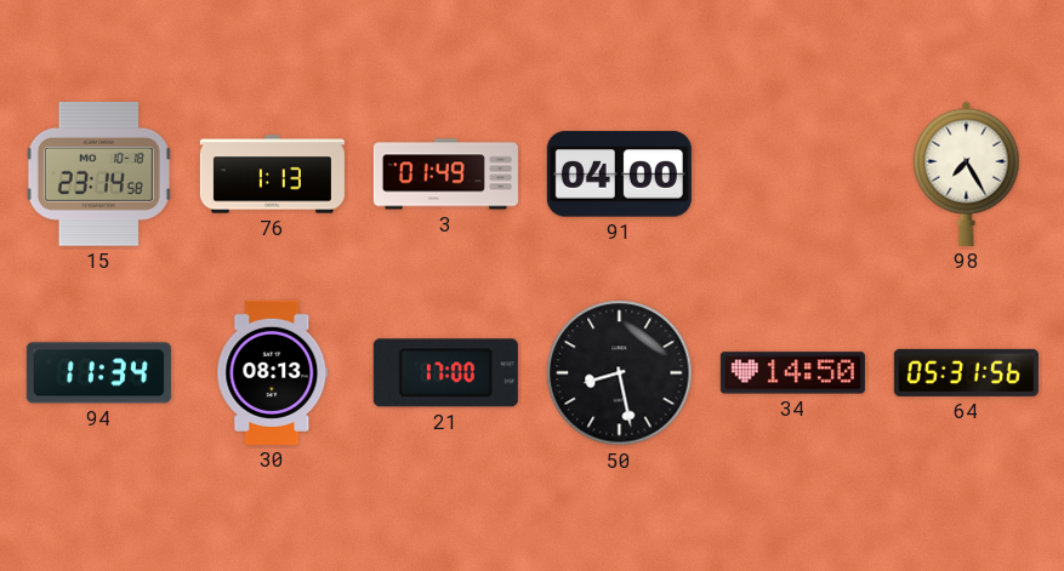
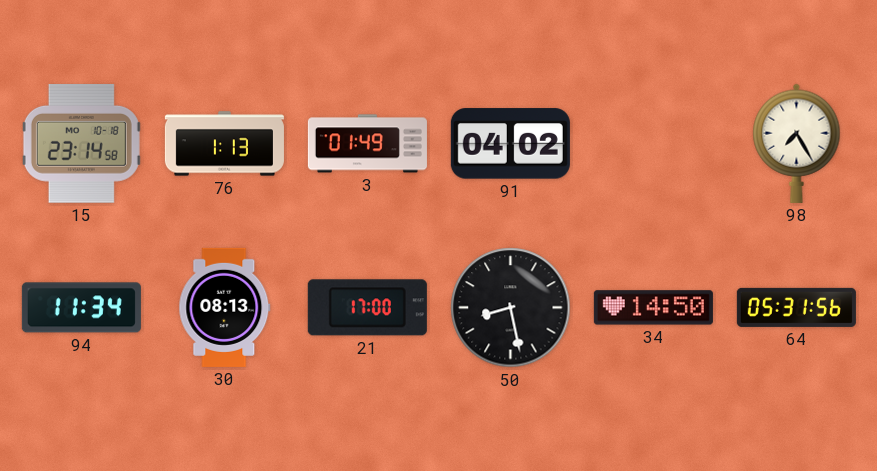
91: 04:00 -> 04:02
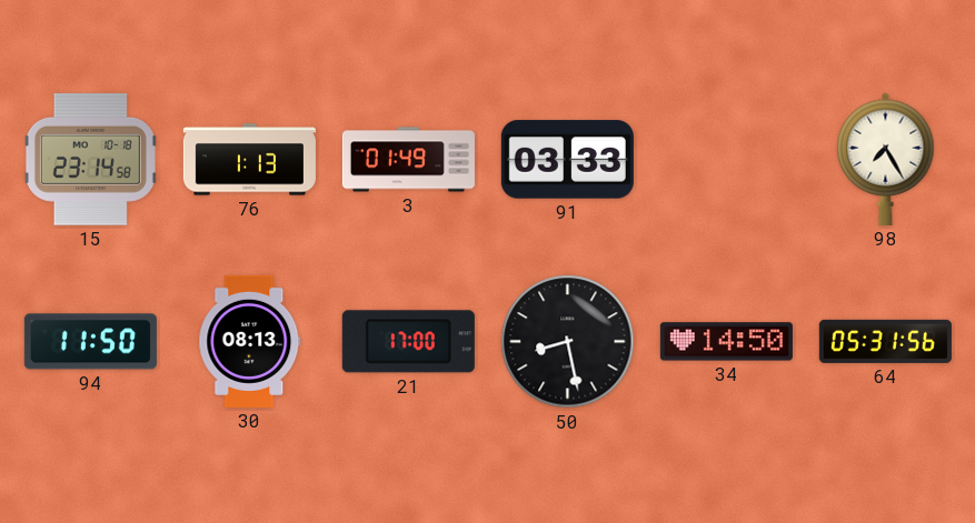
91: 04:02 -> 03:33
94: 11:34 -> 11:50
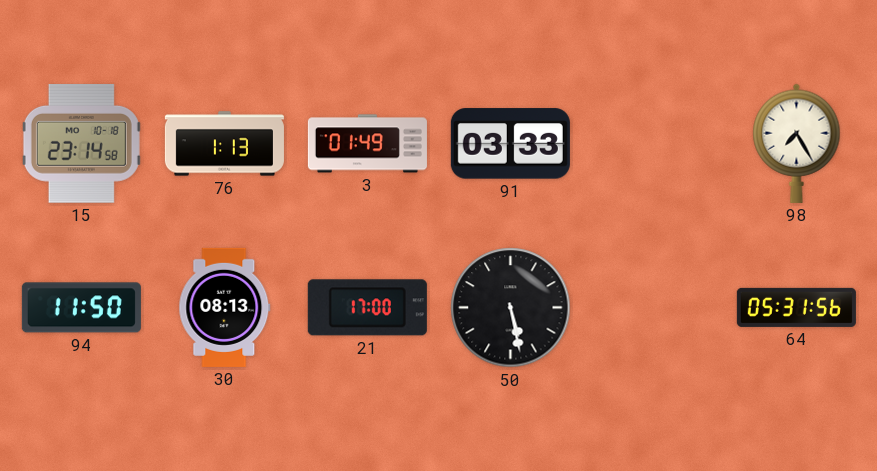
50: 8:28 -> 5:28
34: 14:50 -> none
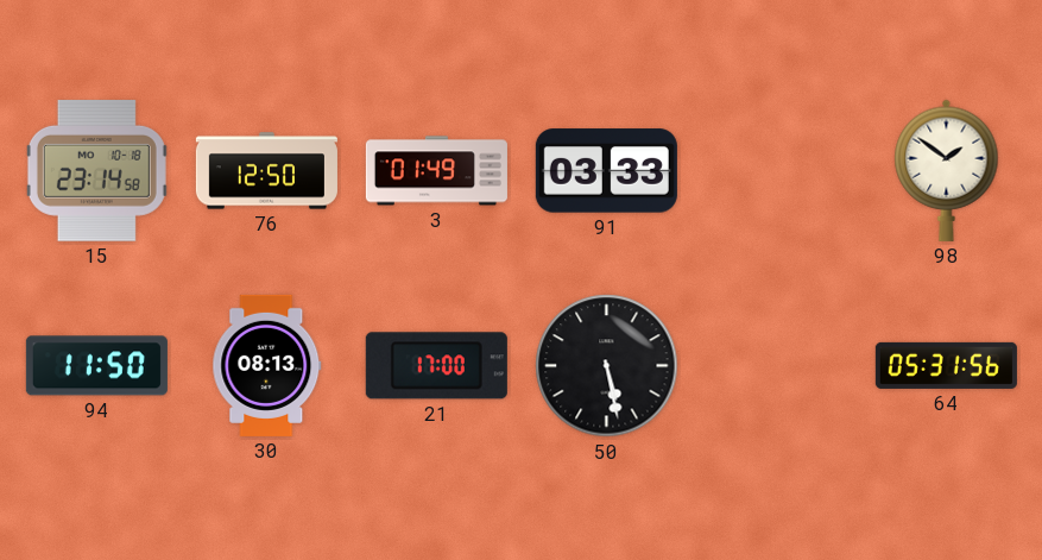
76: 1:13 -> 12:50
98: 7:25 -> 1:51
